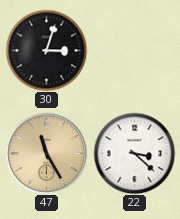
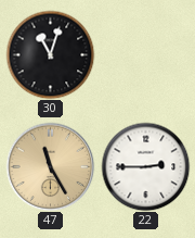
30: 3:03 -> 11:03
22: 3:22 -> 2:45
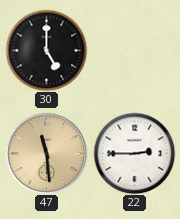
30: 11:03 -> 5:00
47: 11:25 -> 11:29
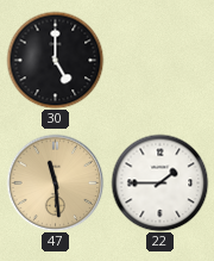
22: 2:45 -> 1:45
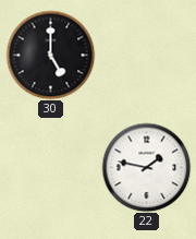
47: 11:29 -> none
22: 1:45 -> 1:47
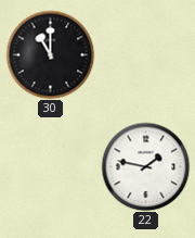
30: 5:00 -> 11:00
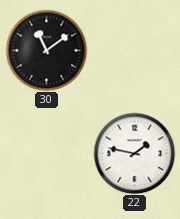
30: 11:00 -> 11:09
